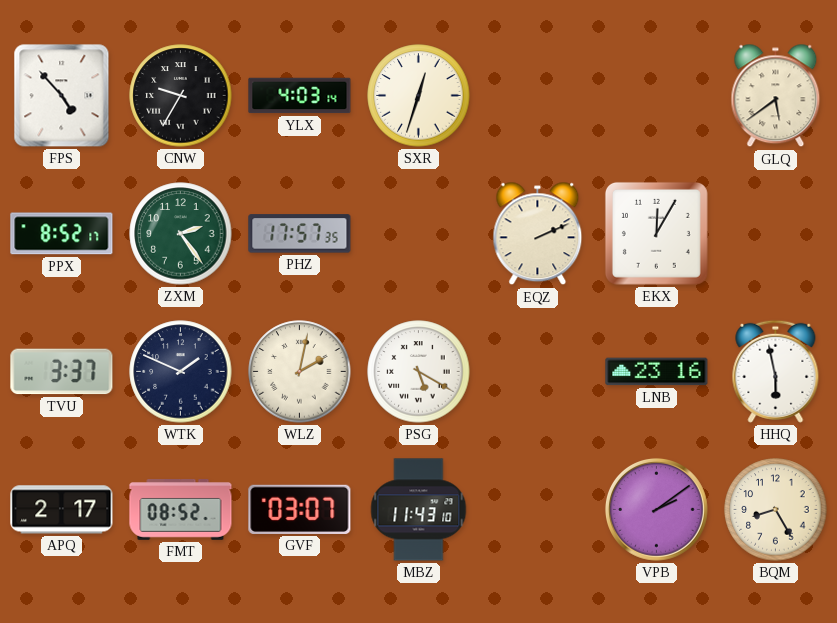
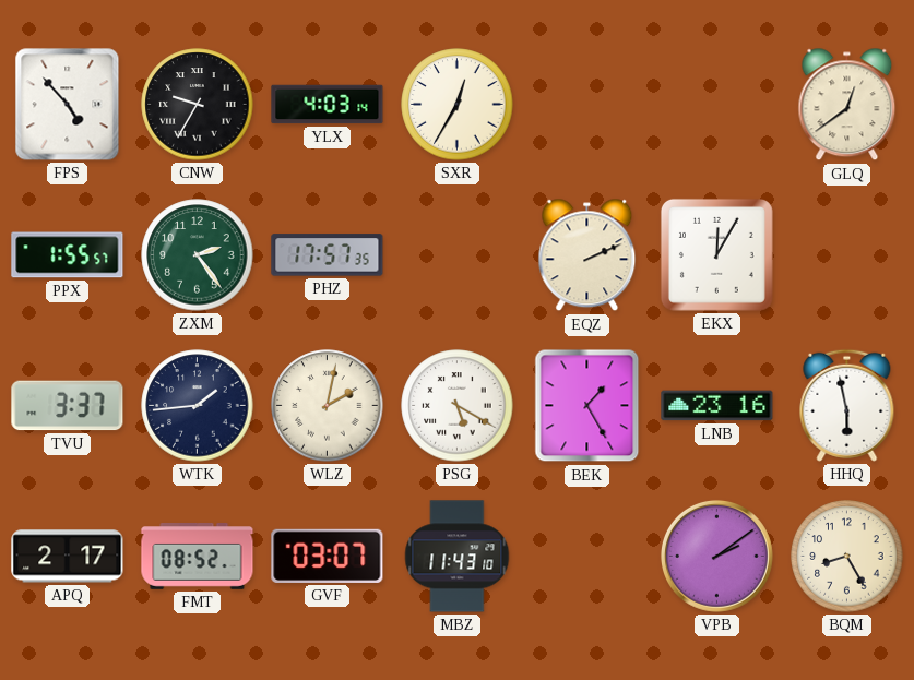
SXR: 12:33 -> 12:35
GLQ: 5:39 -> 12:39
PPX: 8:52 -> 1:55
WTK: 1:49 -> 1:44
BEK: none -> 1:25
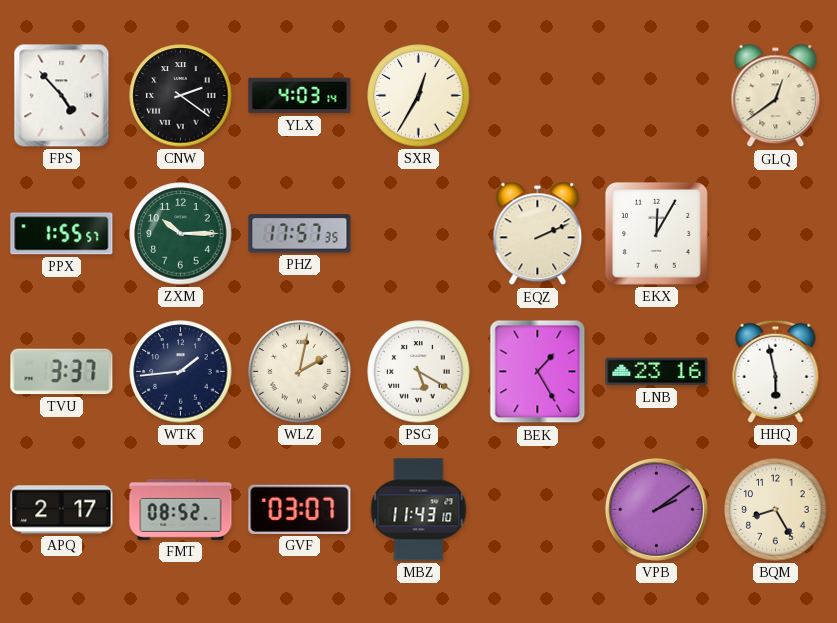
CNW: 9:35 -> 2:21
ZXM: 2:24 -> 10:15
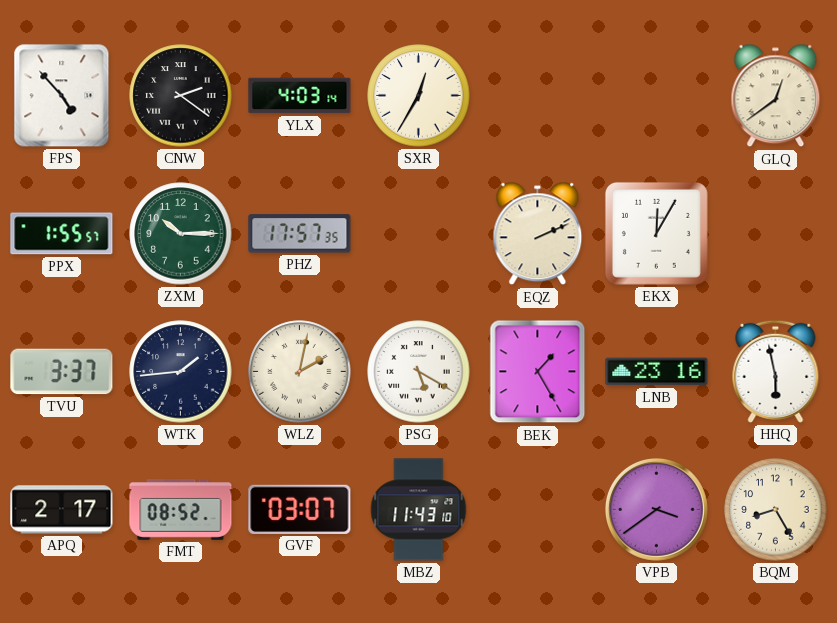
VPB: 2:09 -> 3:39
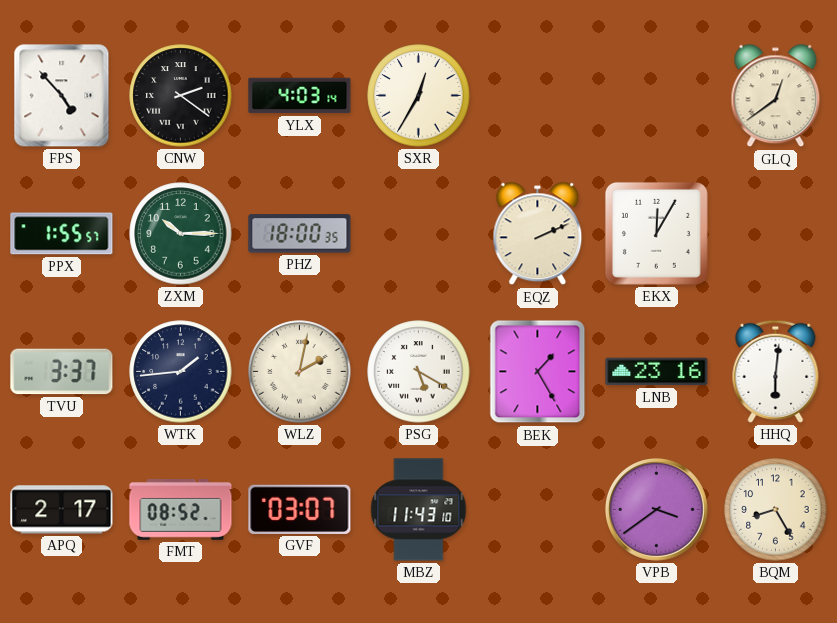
PHZ: 17:57 -> 18:00
HHQ: 5:58 -> 6:01
